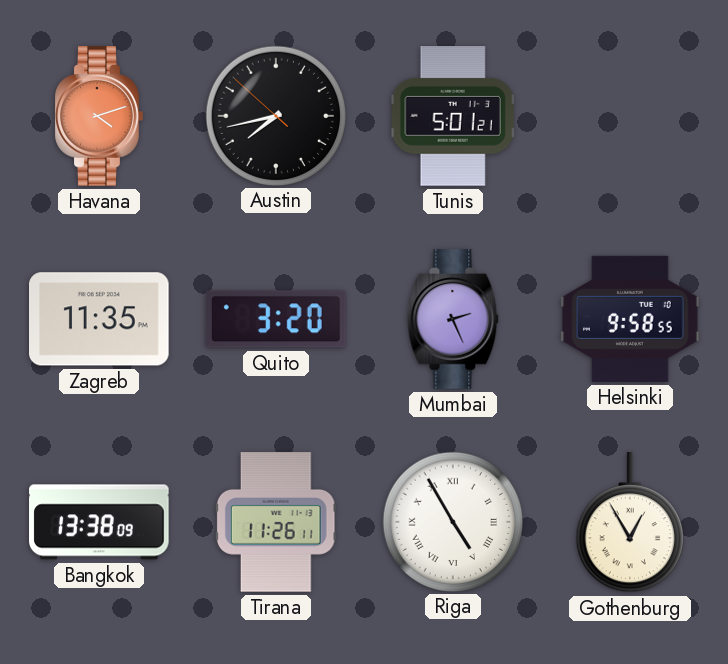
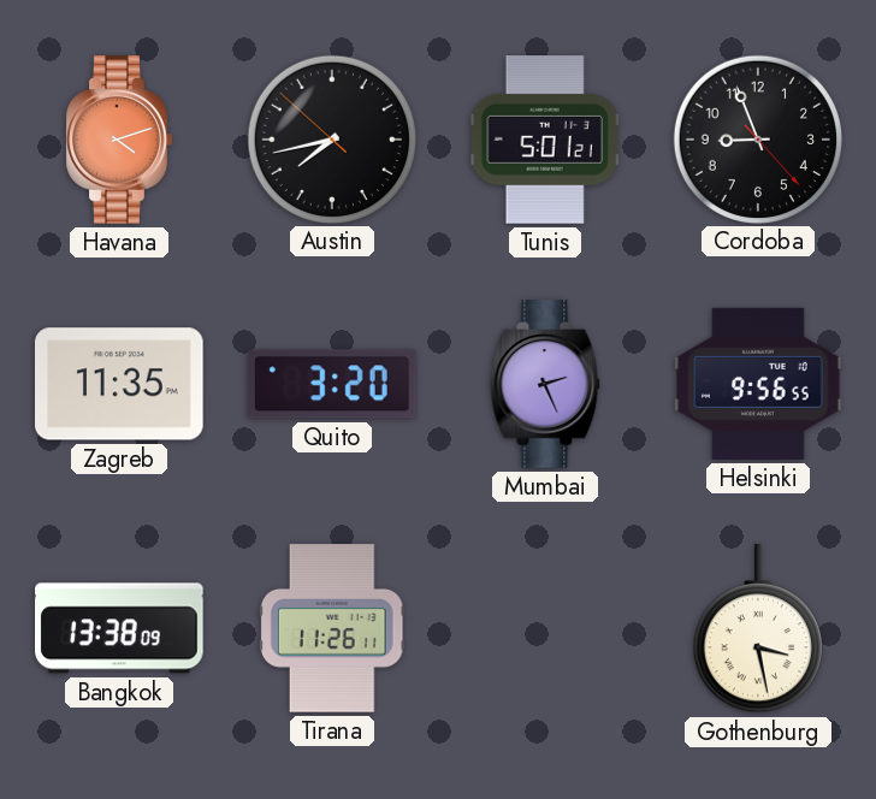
Cordoba: none -> 8:56
Helsinki: 9:58 -> 9:56
Riga: 4:55 -> none
Gothenburg: 12:55 -> 3:28
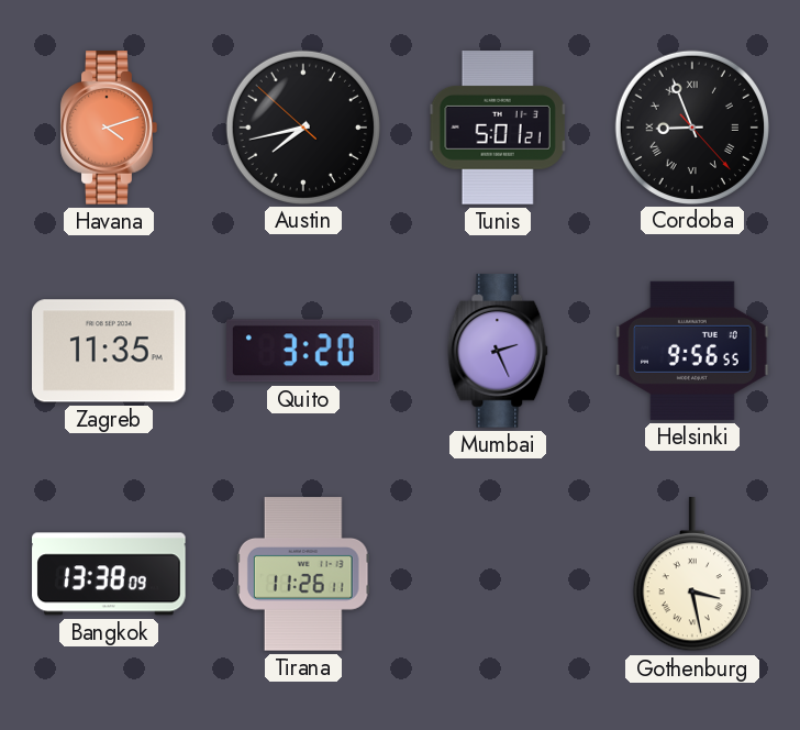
Cordoba numerals: Arabic -> Roman
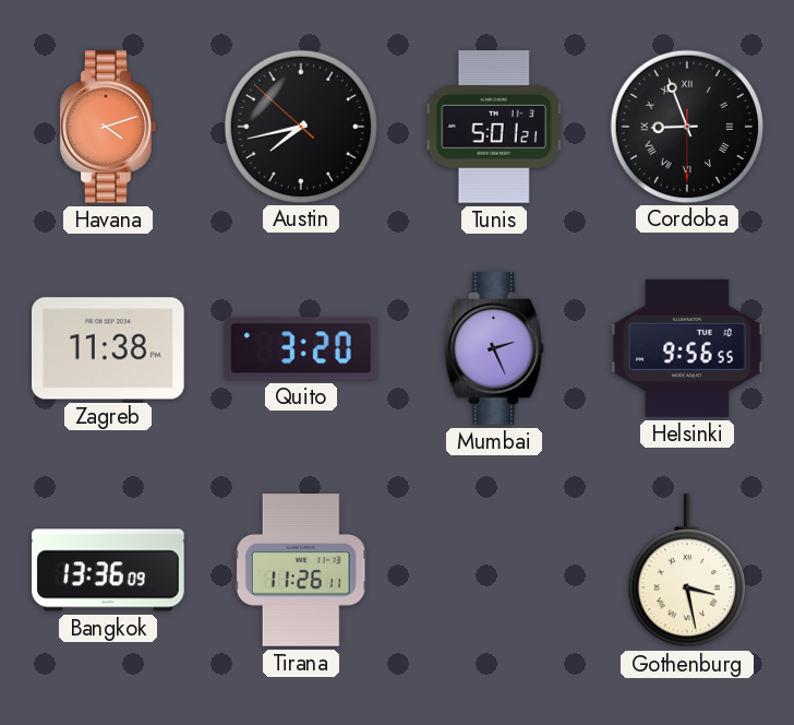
Cordoba: 8:56:23 -> 8:56:30
Zagreb: 11:35 -> 11:38
Bangkok: 13:38 -> 13:36
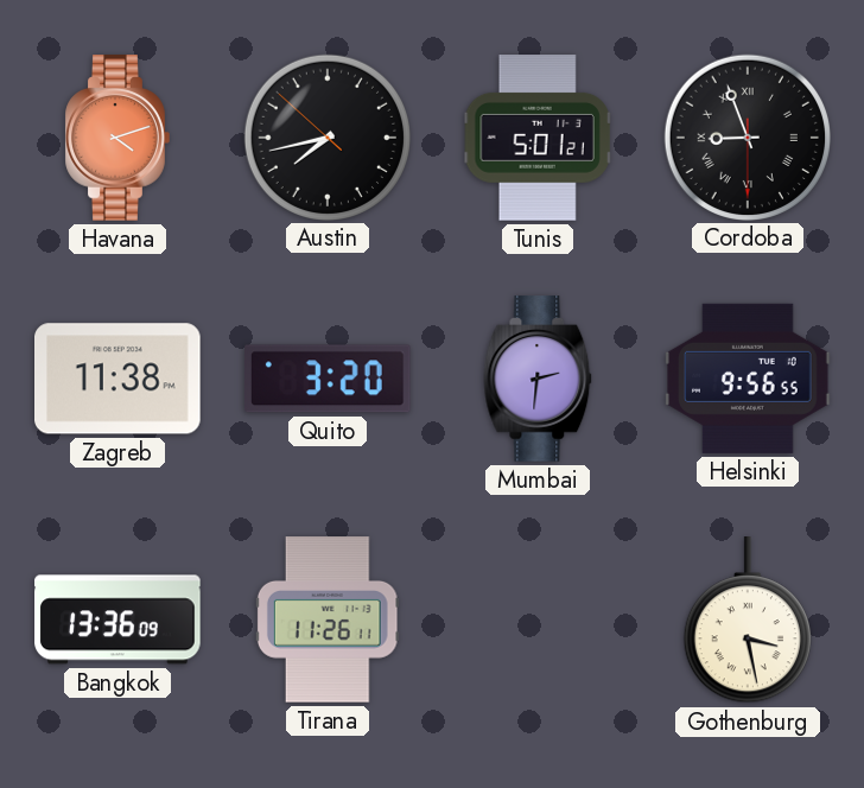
Mumbai: 2:26 -> 2:31
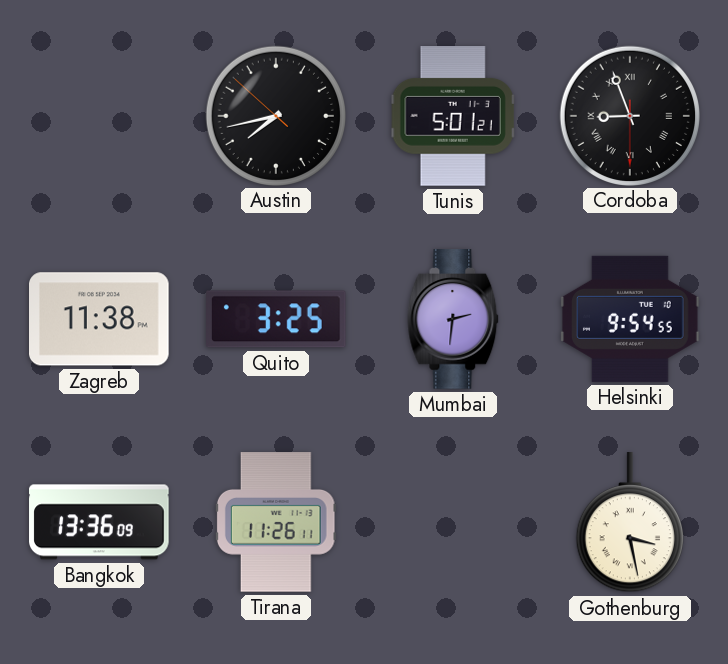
Havana: 4:12 -> none
Quito: 3:20 -> 3:25
Helsinki: 9:56 -> 9:54
